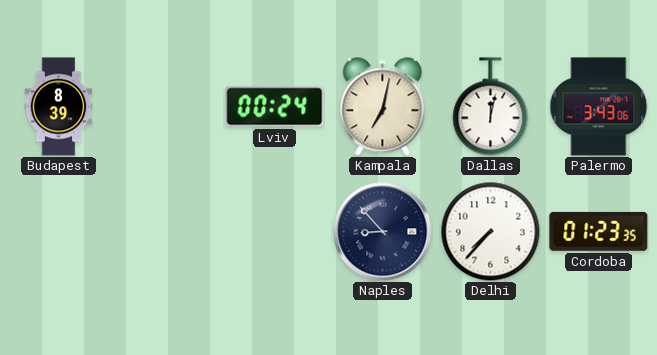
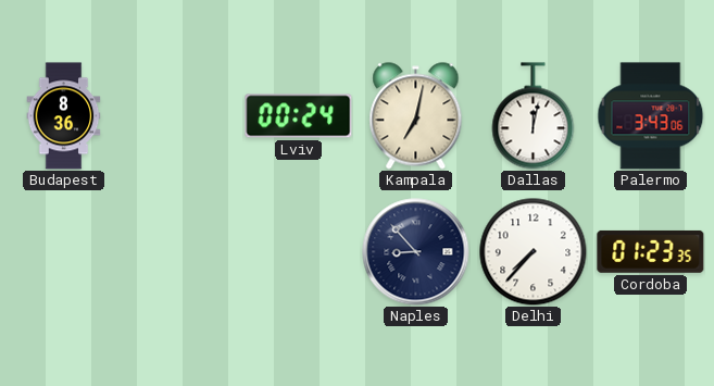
Budapest: 8:39 -> 8:36
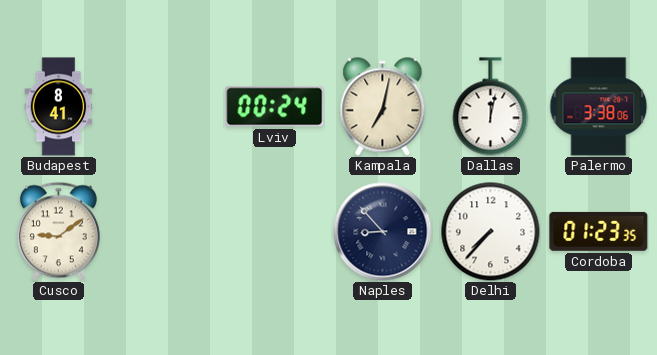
Budapest: 8:36 -> 8:41
Palermo: 3:43 -> 3:38
Cusco: none -> 9:09
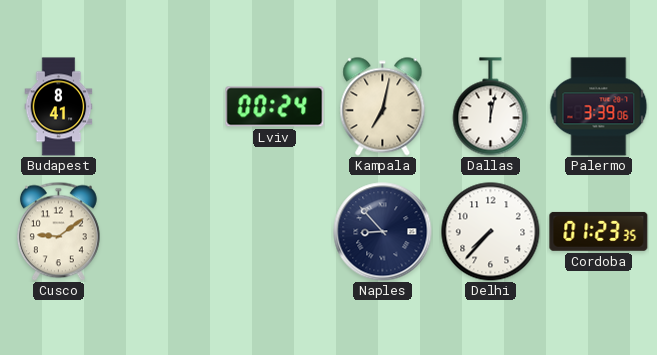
Palermo: 3:38 -> 3:39
